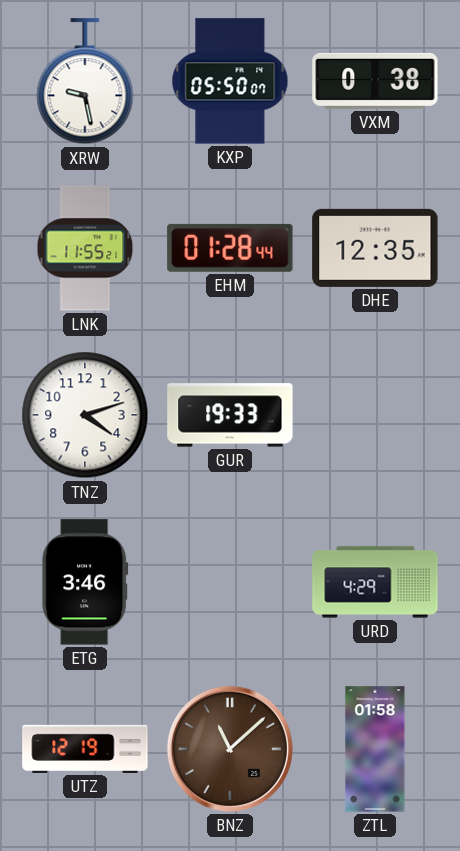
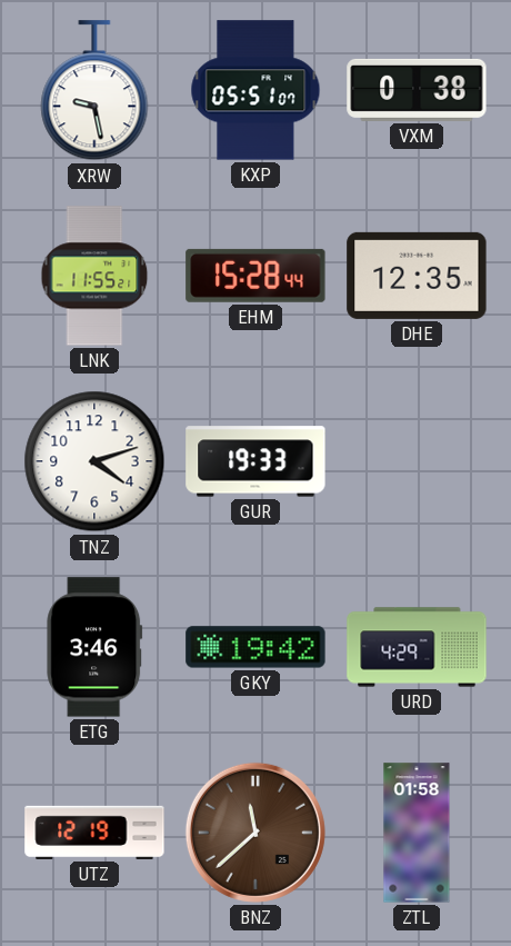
KXP: 05:50 -> 05:51
EHM: 01:28 -> 15:28
GKY: none -> 19:42
BNZ: 11:08 -> 11:38
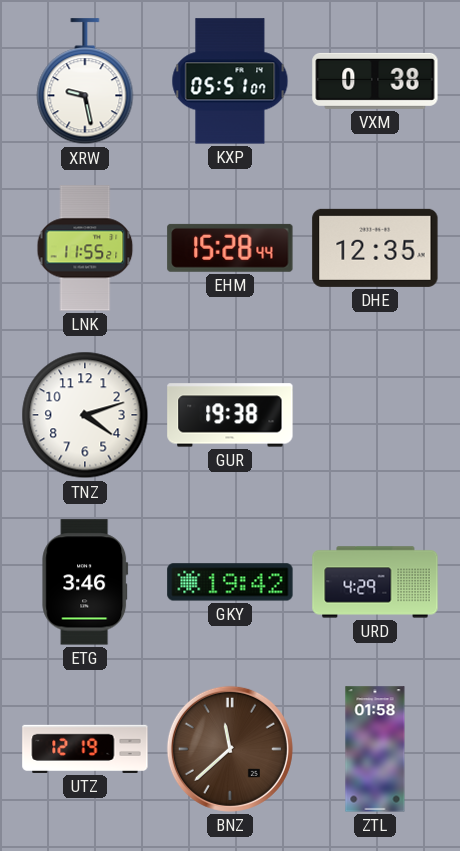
GUR: 19:33 -> 19:38
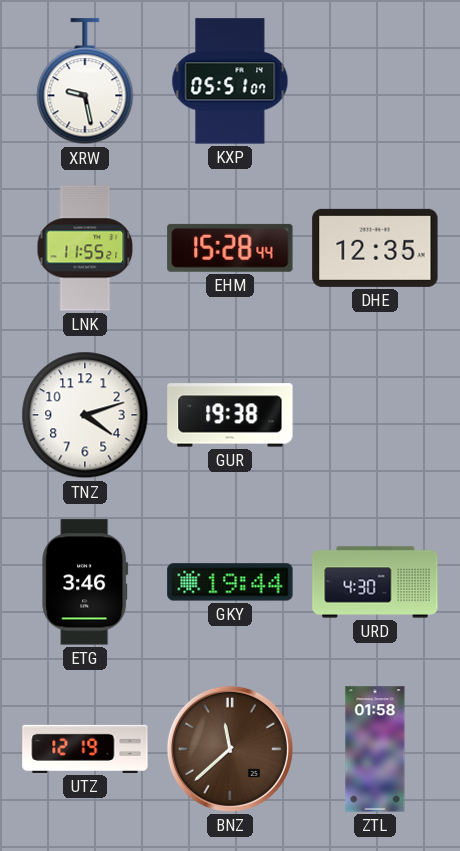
VXM: 0:38 -> none
GKY: 19:42 -> 19:44
URD: 4:29 -> 4:30
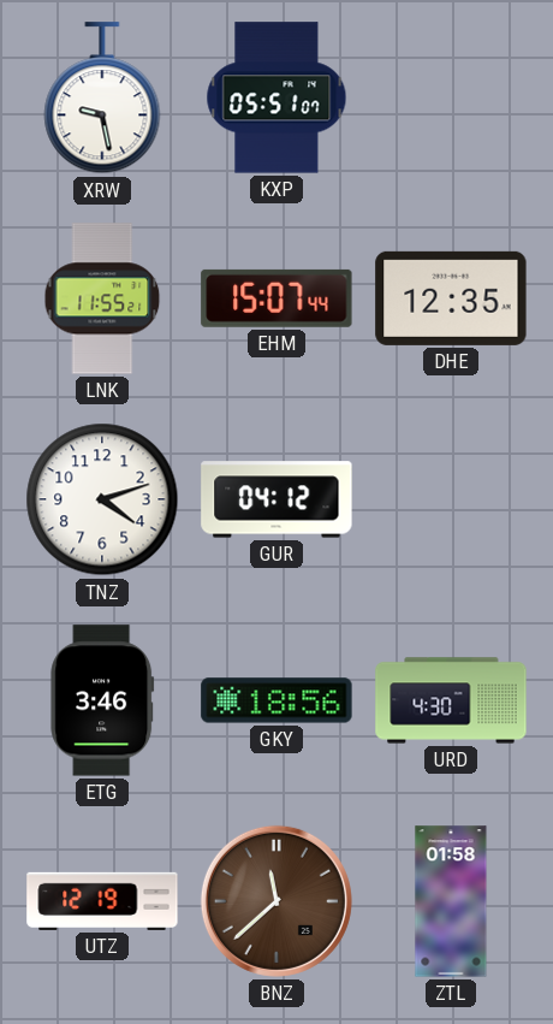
EHM: 15:28 -> 15:07
GUR: 19:38 -> 04:12
GKY: 19:44 -> 18:56
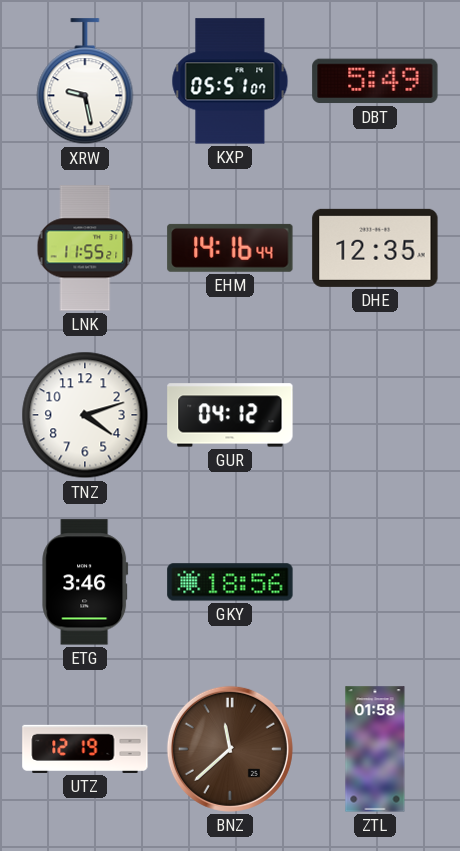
DBT: none -> 5:49
EHM: 15:07 -> 14:16
URD: 4:30 -> none
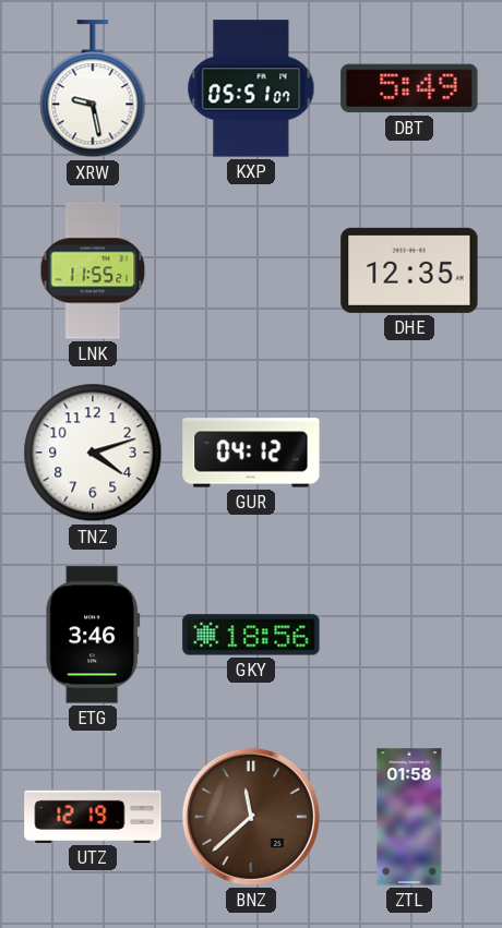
EHM: 14:16 -> none
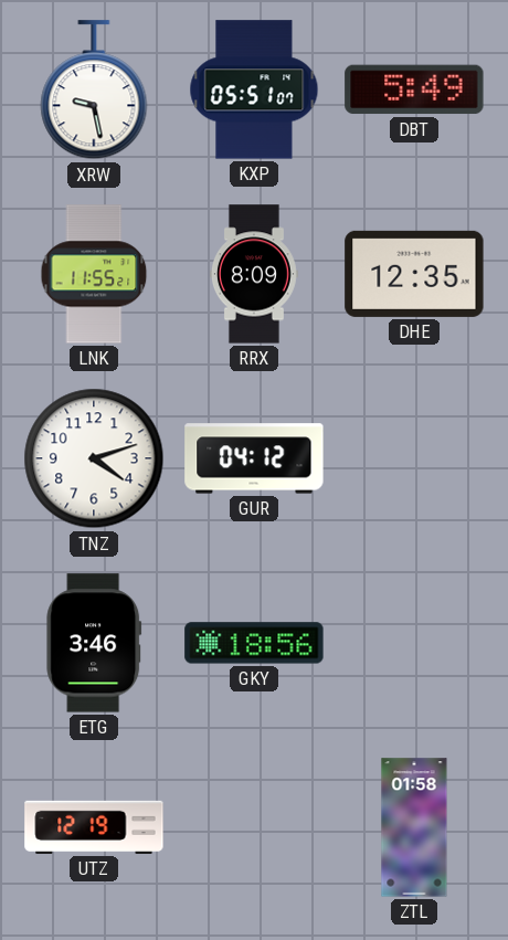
RRX: none -> 8:09
BNZ: 11:38 -> none
